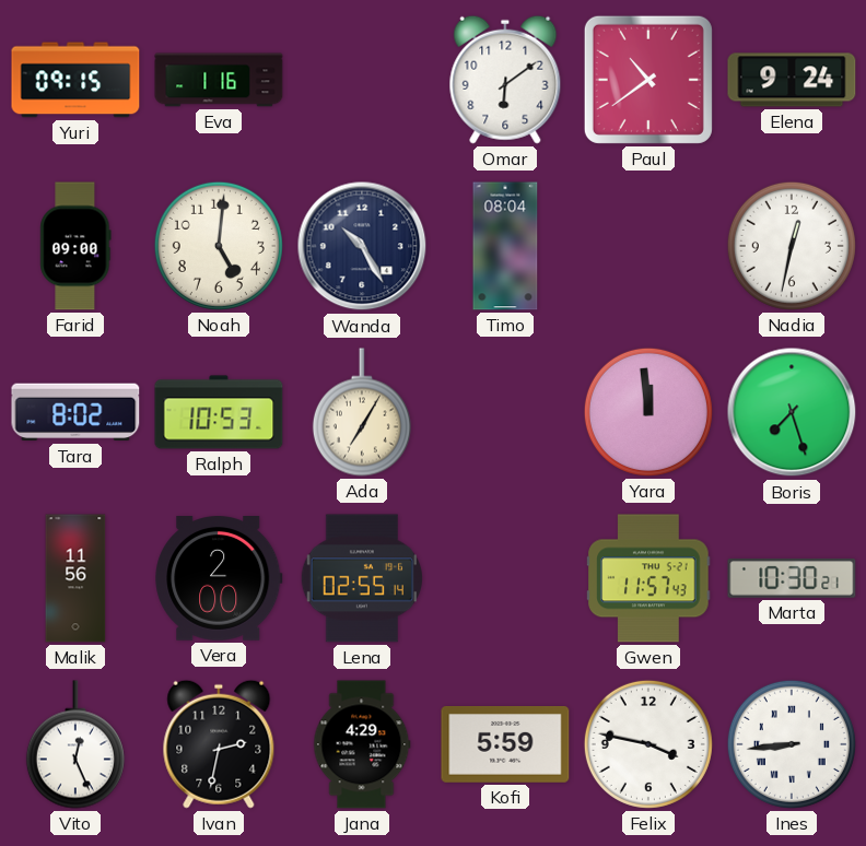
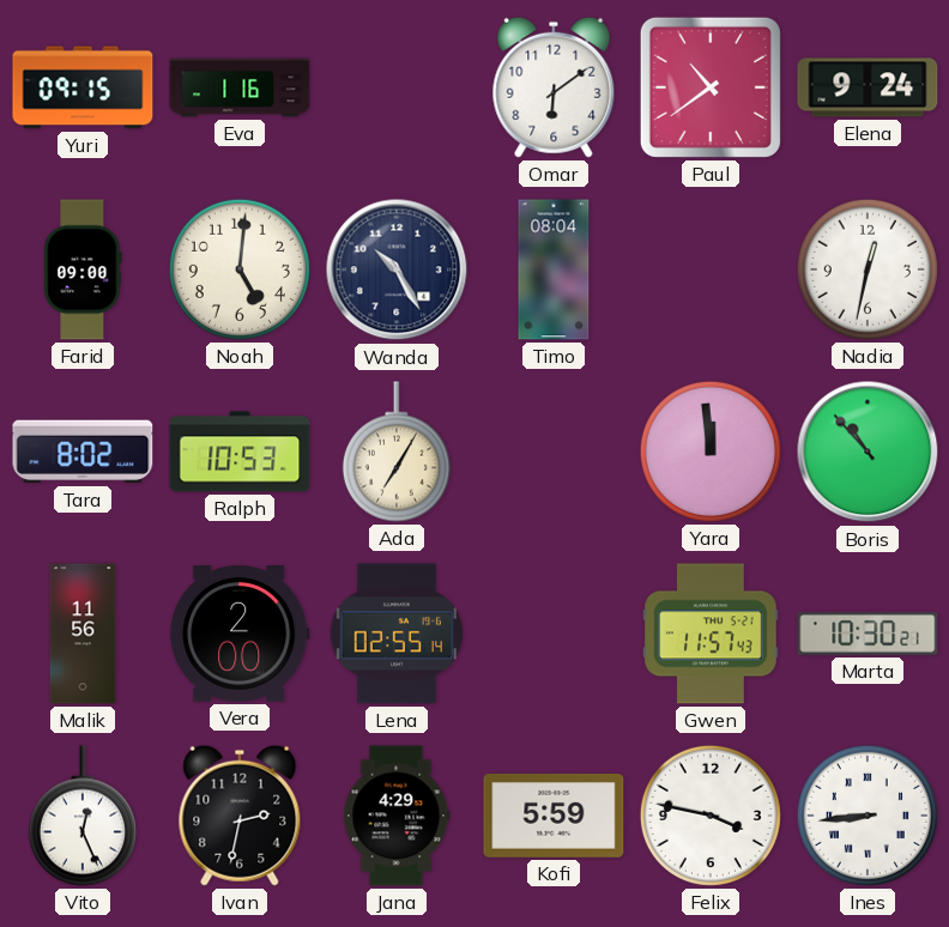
Boris: 7:27 -> 10:53
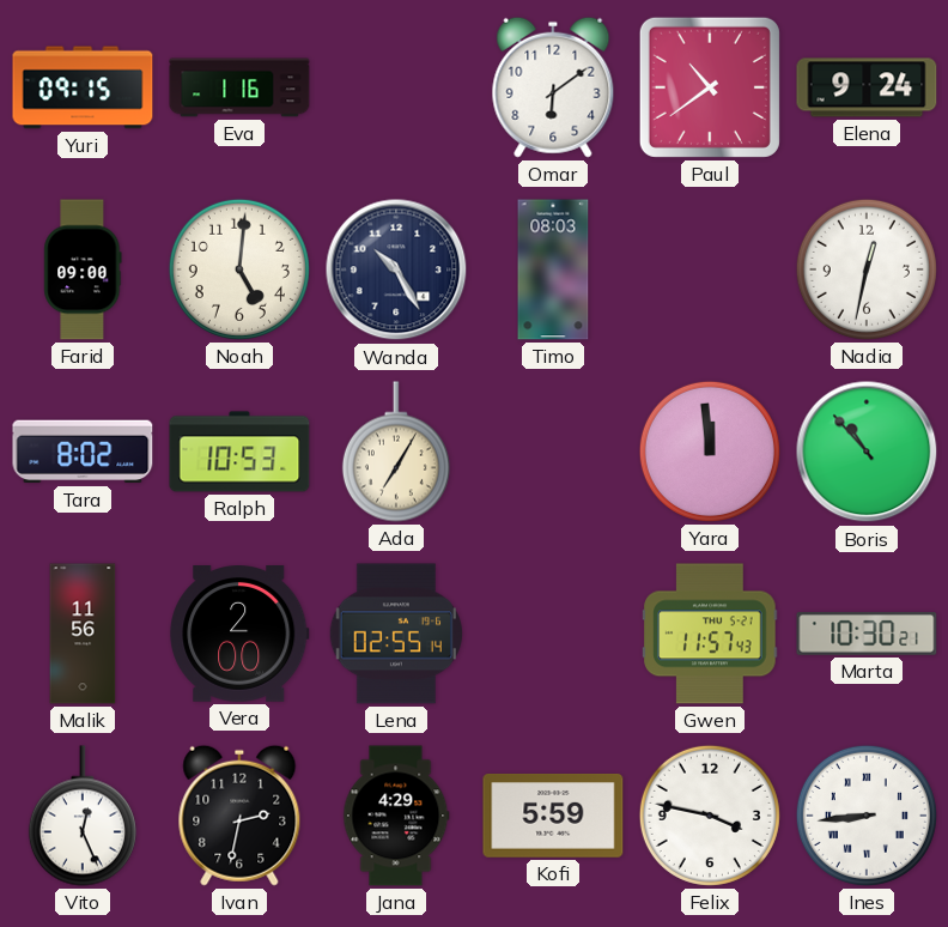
Timo: 08:04 -> 08:03
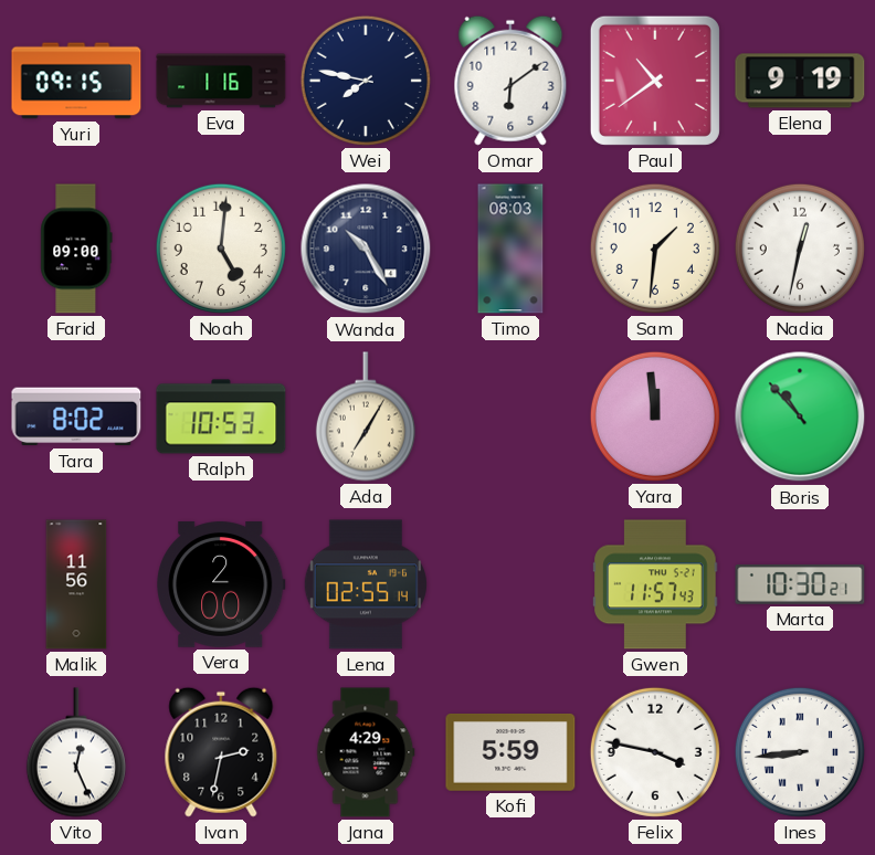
Wei: none -> 7:47
Elena: 9:24 -> 9:19
Sam: none -> 1:31
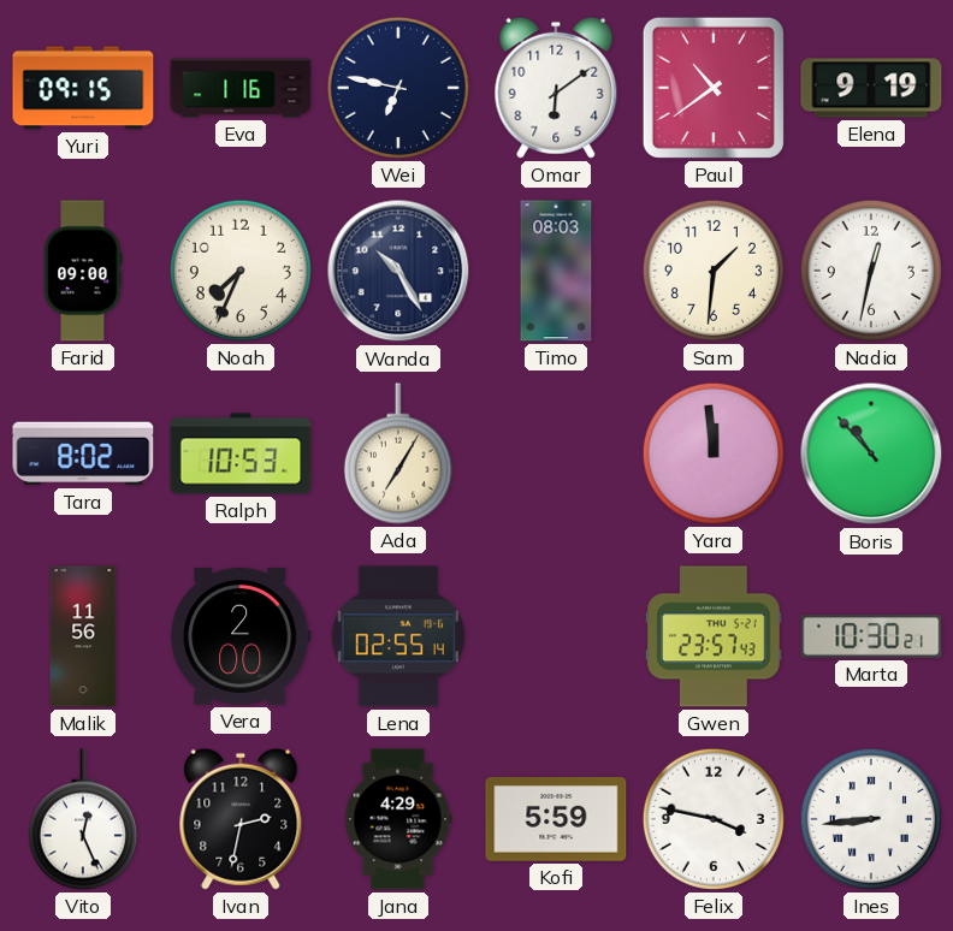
Wei: 7:47 -> 6:47
Noah: 5:01 -> 7:34
Gwen: 11:57 -> 23:57
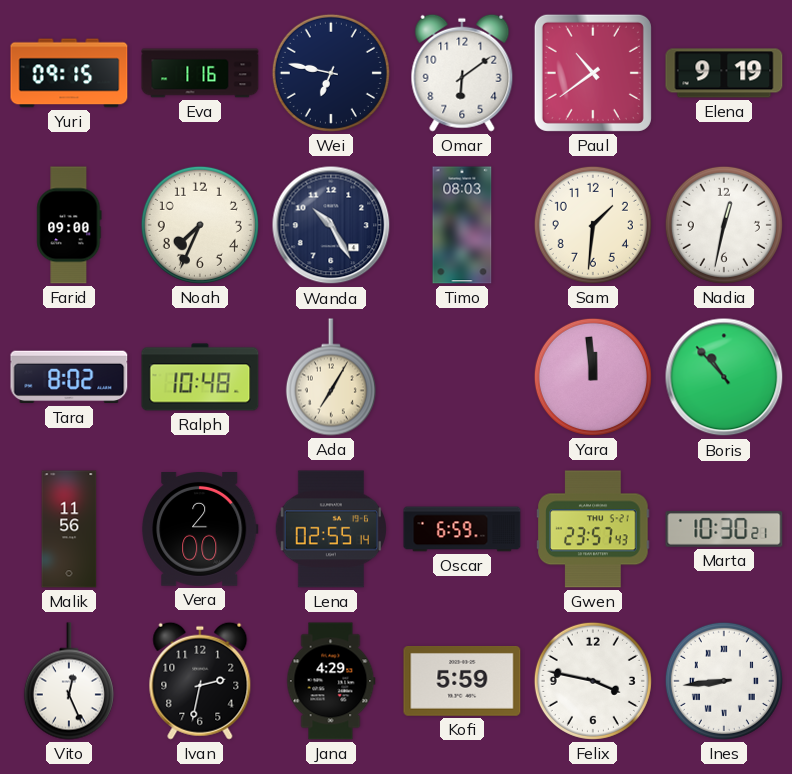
Ralph: 10:53 -> 10:48
Oscar: none -> 6:59
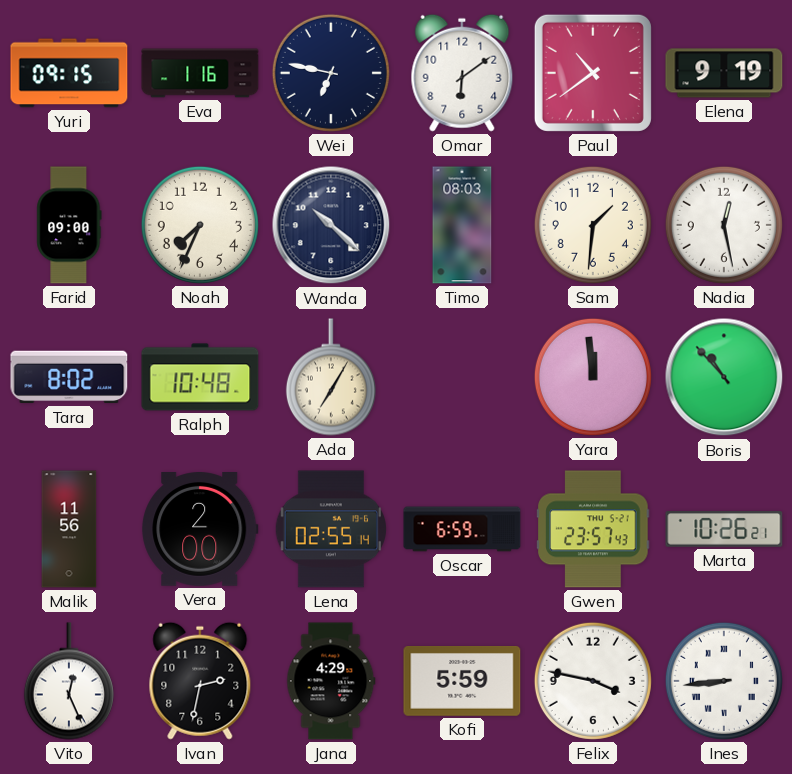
Wanda: 10:25 -> 10:22
Nadia: 12:32 -> 12:28
Marta: 10:30 -> 10:26
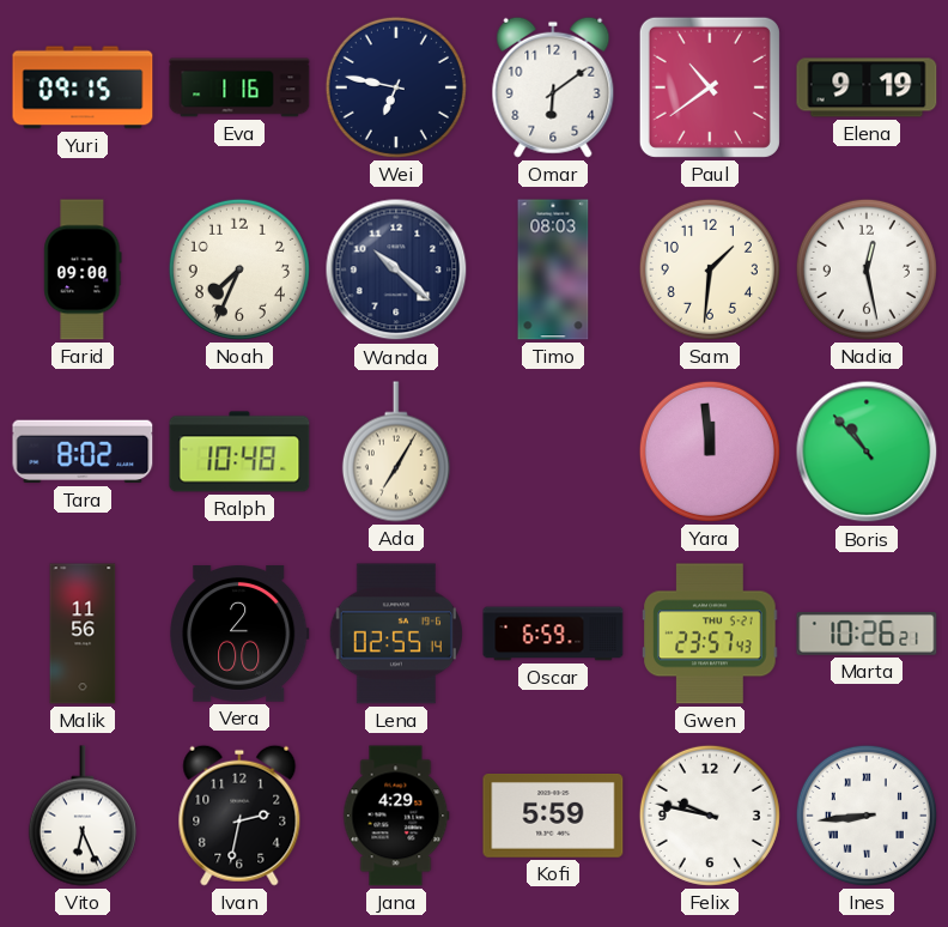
Vito: 12:26 -> 6:26
Felix: 3:47 -> 9:47
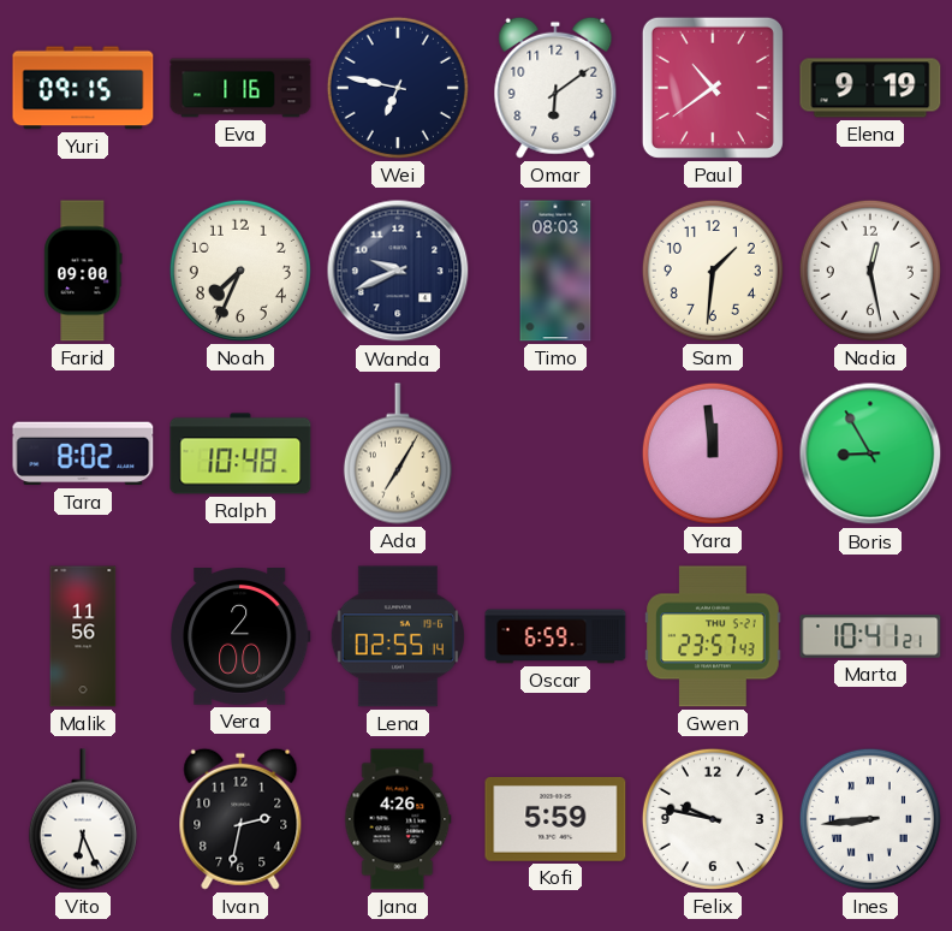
Wanda: 10:22 -> 9:41
Boris: 10:53 -> 8:55
Marta: 10:26 -> 10:41
Jana: 4:29 -> 4:26
